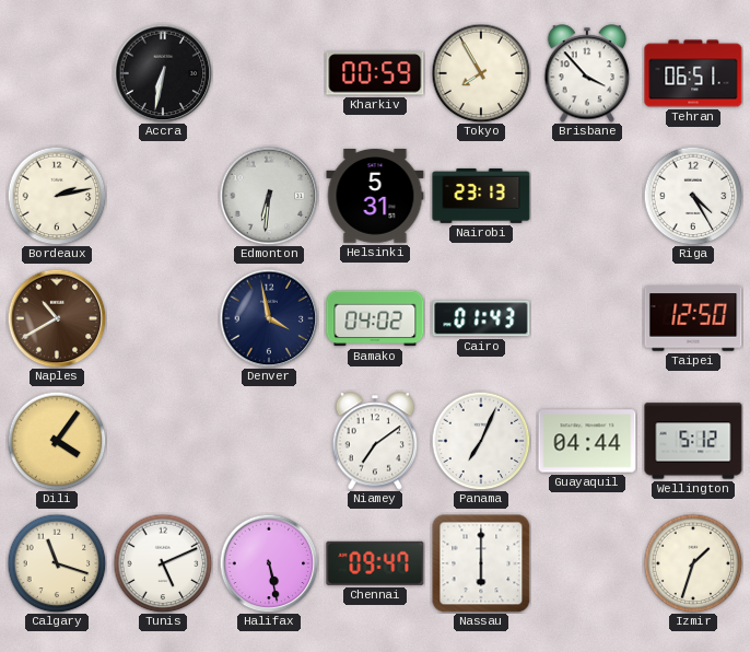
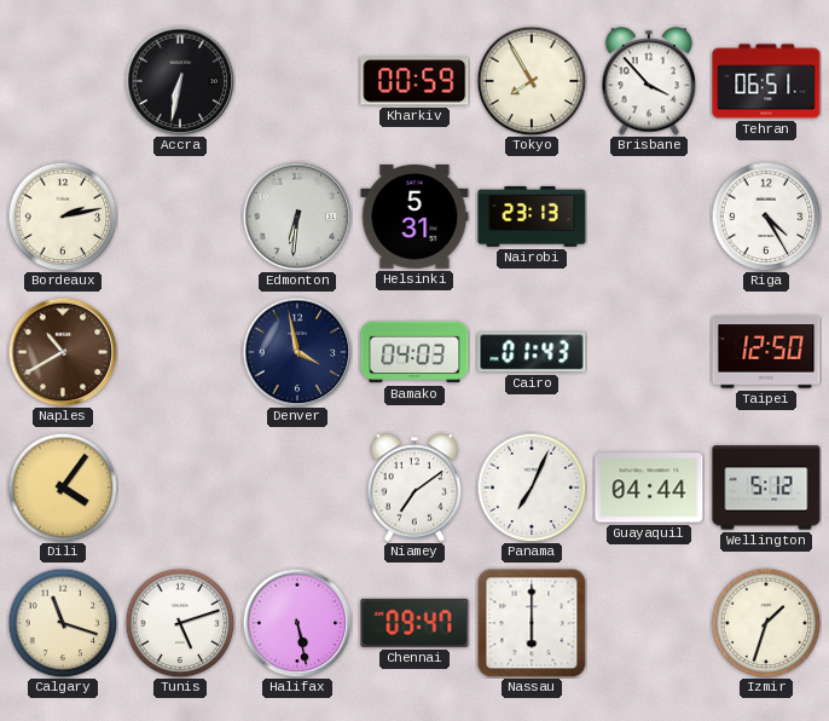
Bamako: 04:02 -> 04:03
Tunis: 5:11 -> 5:12
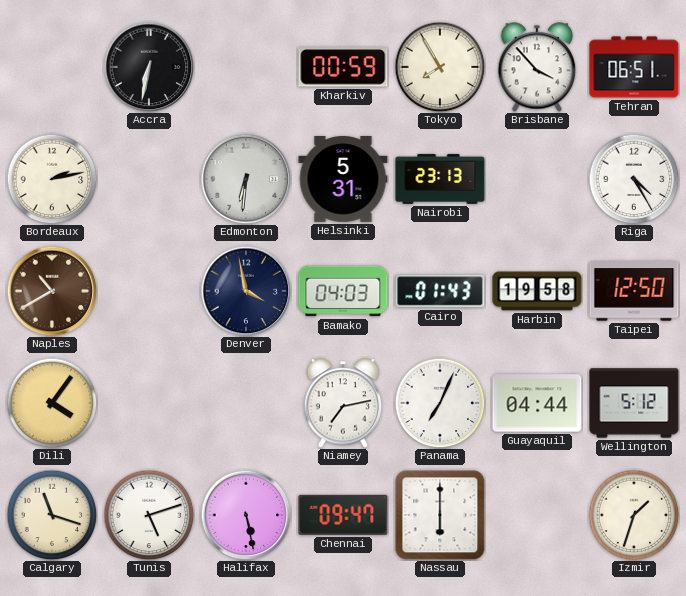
Harbin: none -> 19:58
Niamey: 7:09 -> 7:13
